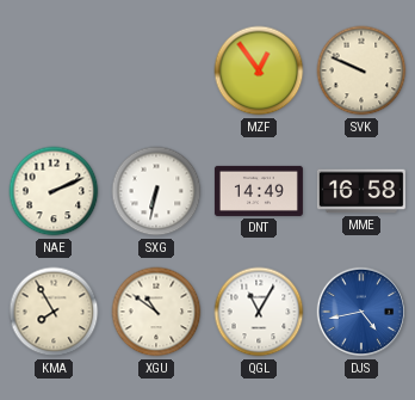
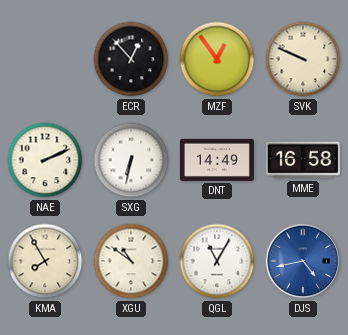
ECR: none -> 12:53
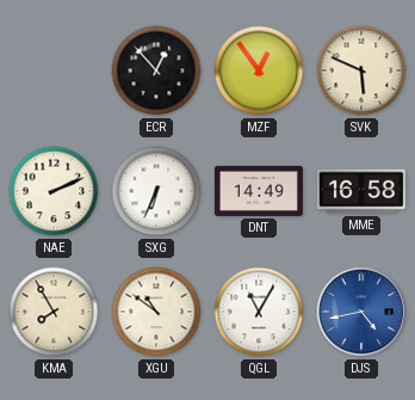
SVK: 9:49 -> 5:49
SXG: 6:32 -> 6:34
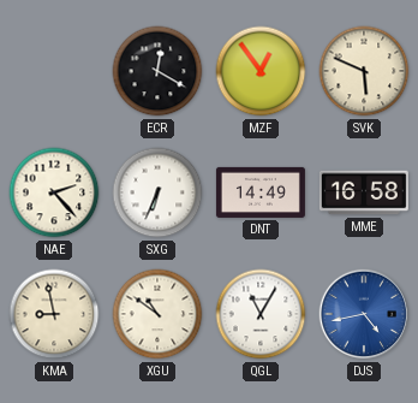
ECR: 12:53 -> 12:20
NAE: 2:11 -> 2:23
KMA: 7:55 -> 8:58
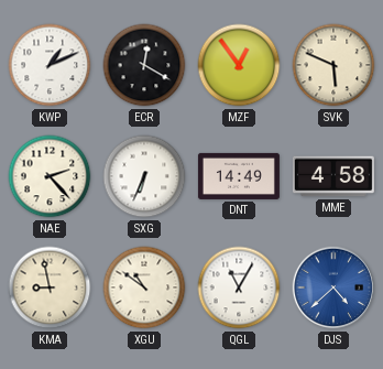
KWP: none -> 1:11
MME: 16:58 -> 4:58
DJS: 4:43 -> 4:38
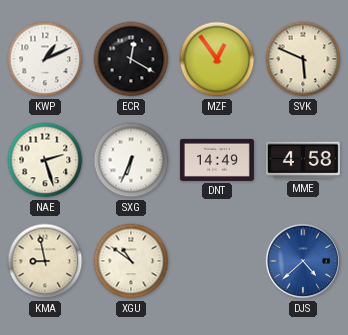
NAE: 2:23 -> 2:27
QGL: 11:05 -> none
